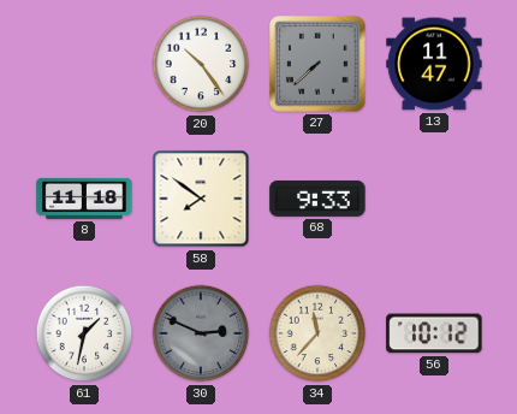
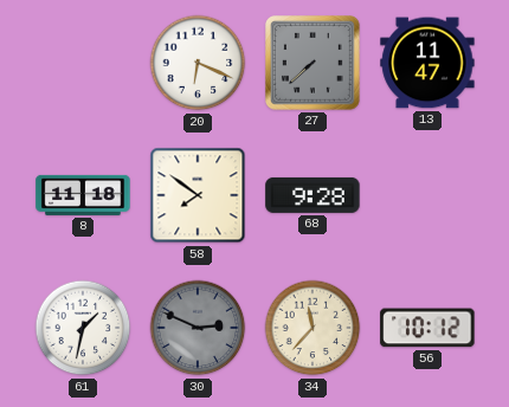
20: 10:24 -> 6:19
68: 9:33 -> 9:28
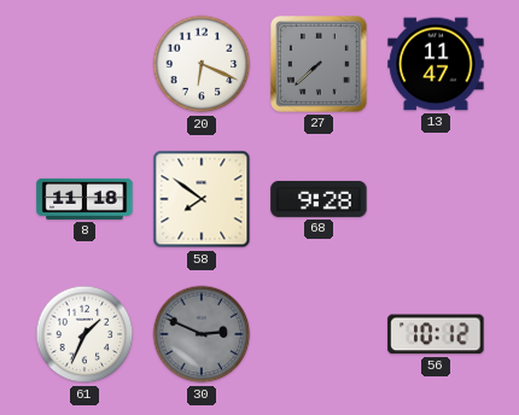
61: 1:32 -> 1:34
34: 11:37 -> none
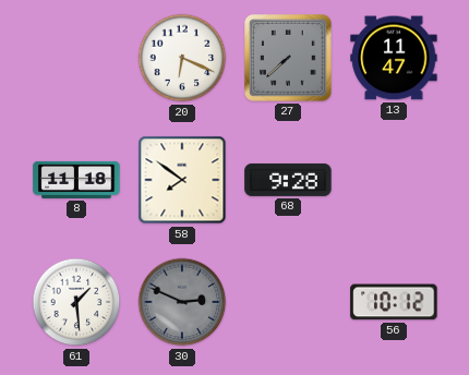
61: 1:34 -> 1:29
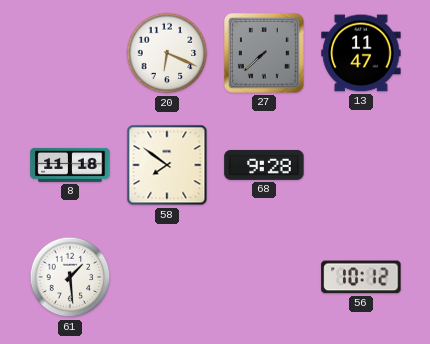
30: 2:49 -> none
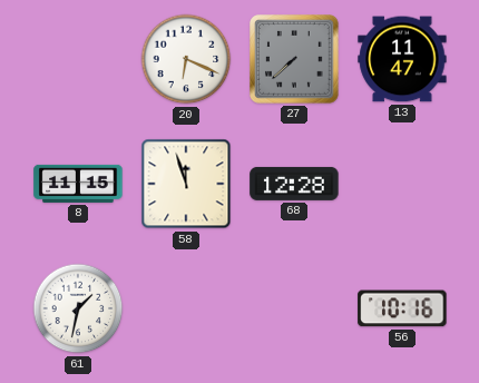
8: 11:18 -> 11:15
58: 7:51 -> 11:57
68: 9:28 -> 12:28
61: 1:29 -> 1:32
56: 10:12 -> 10:16
